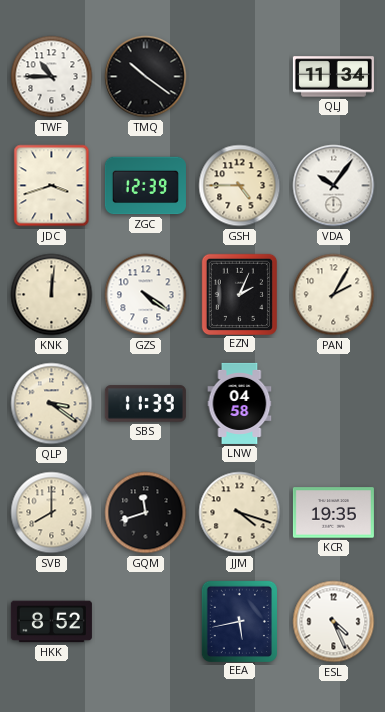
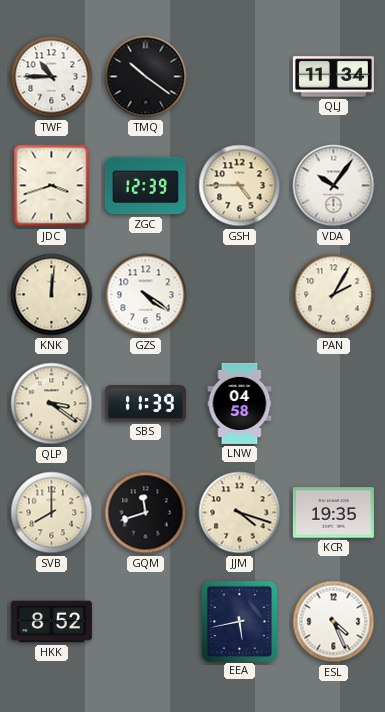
EZN: 2:04 -> none
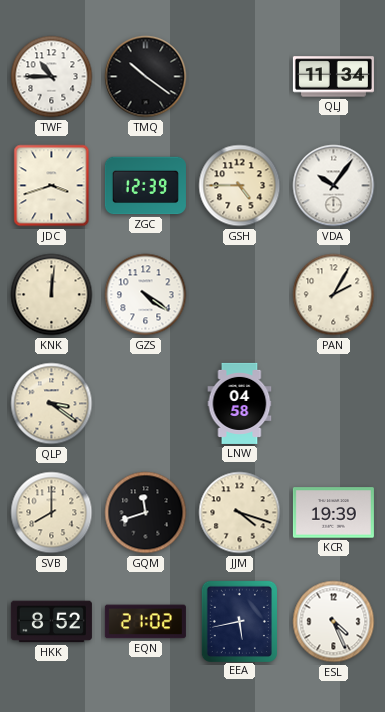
SBS: 11:39 -> none
KCR: 19:35 -> 19:39
EQN: none -> 21:02
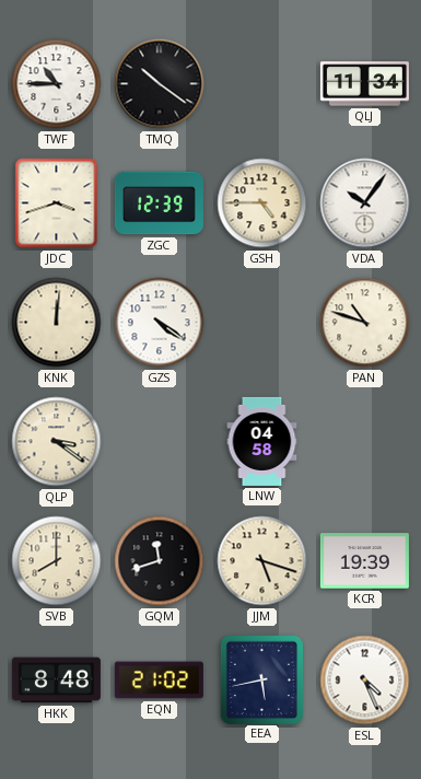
PAN: 2:05 -> 10:48
JJM: 4:18 -> 5:18
HKK: 8:52 -> 8:48
